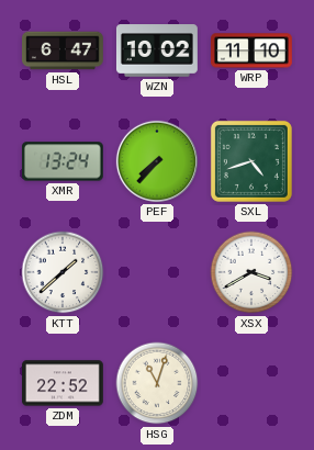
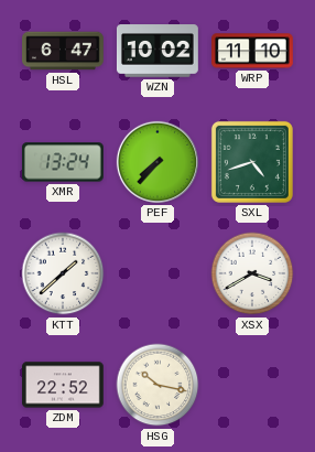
HSG: 11:03 -> 10:17
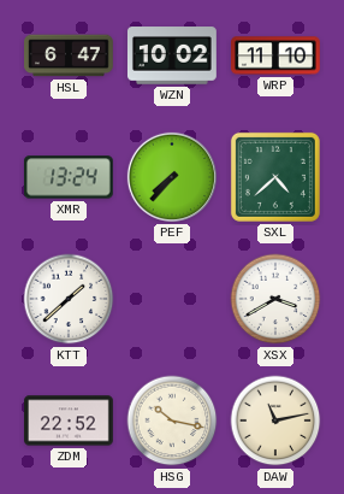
SXL: 4:42 -> 4:38
DAW: none -> 11:13
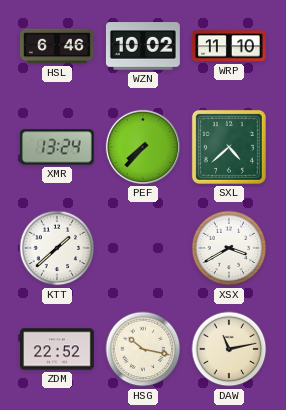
HSL: 6:47 -> 6:46
